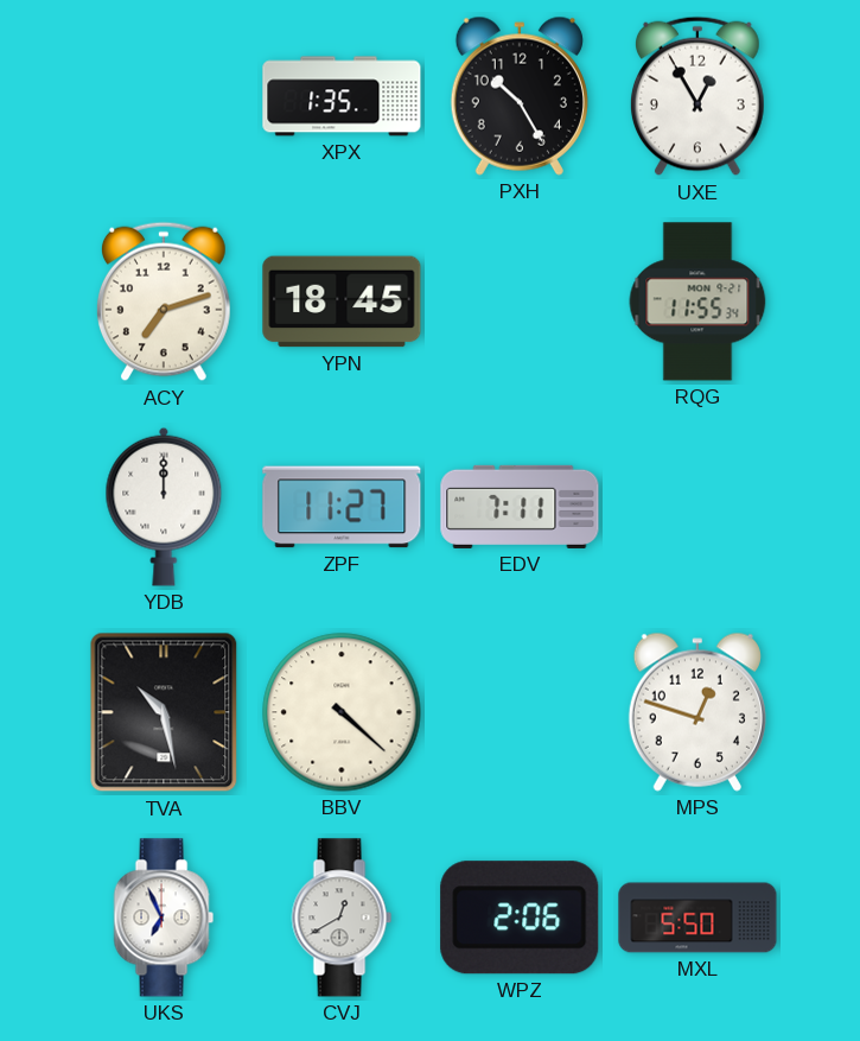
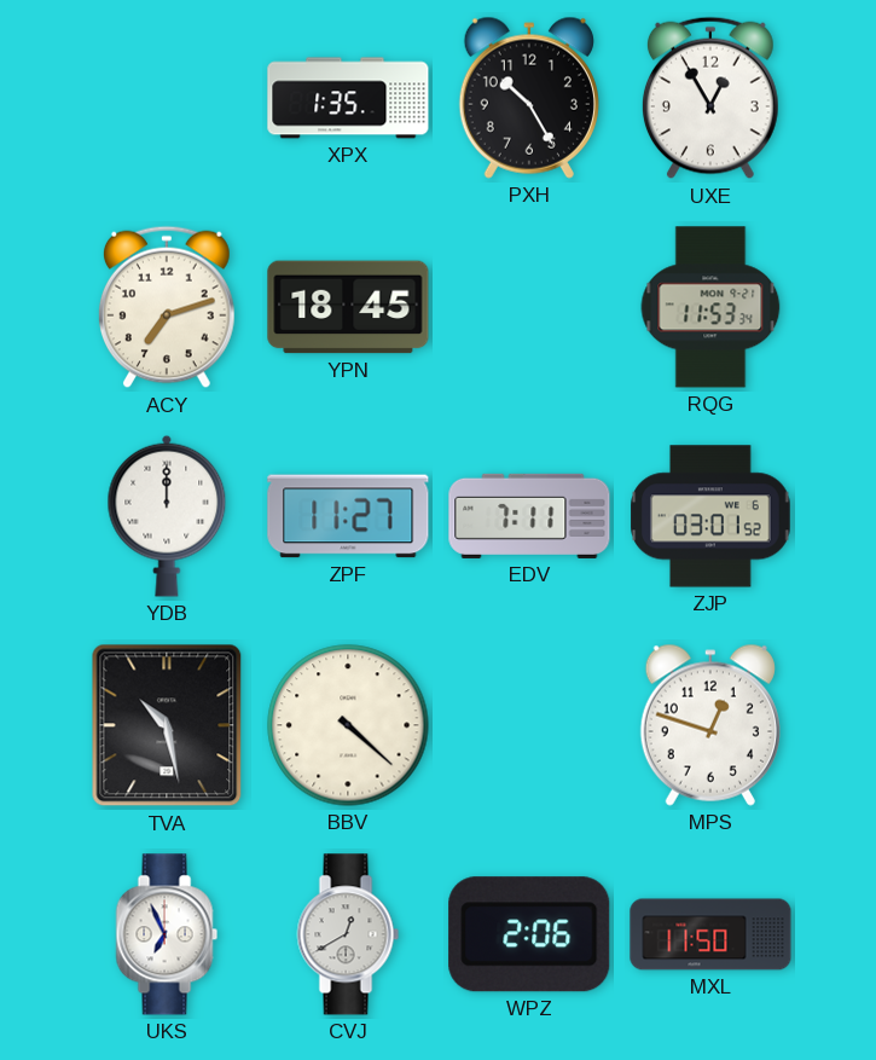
RQG: 11:55 -> 11:53
ZJP: none -> 03:01
MXL: 5:50 -> 11:50
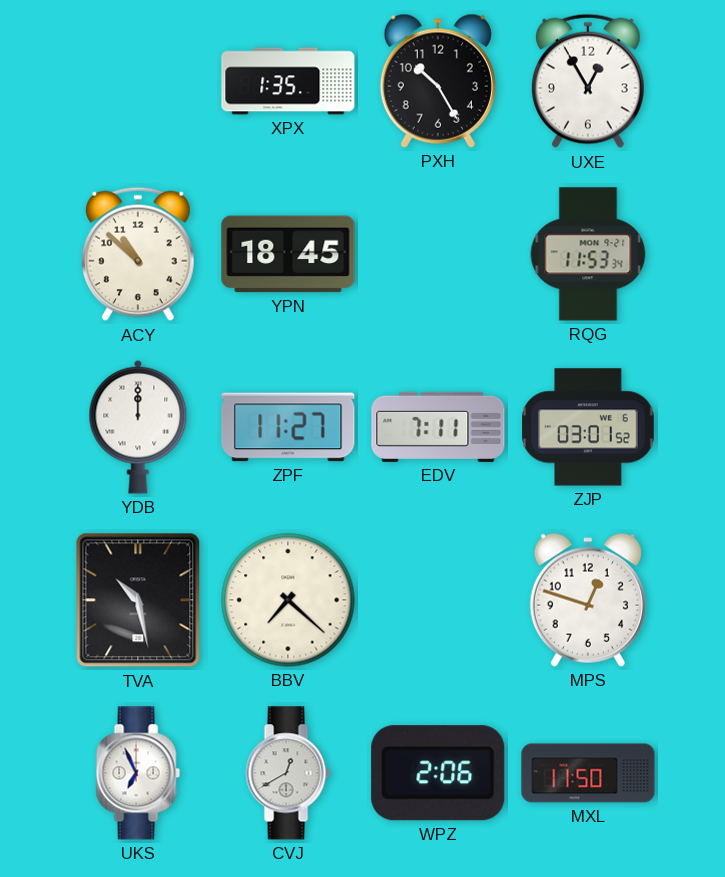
ACY: 7:12 -> 10:52
BBV: 4:22 -> 7:22
